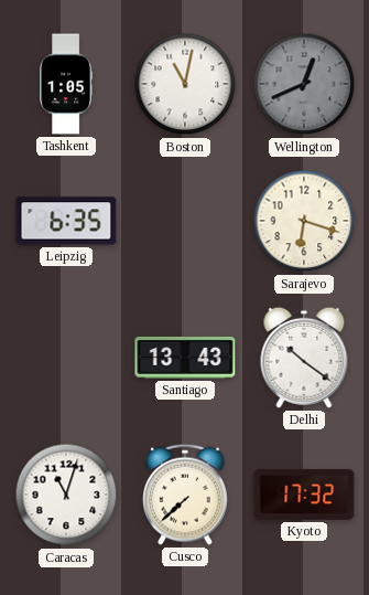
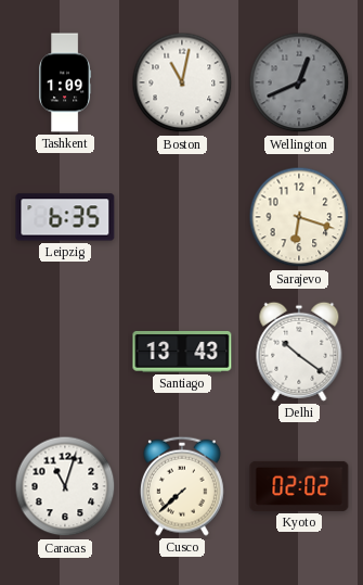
Tashkent: 1:05 -> 1:09
Kyoto: 17:32 -> 02:02
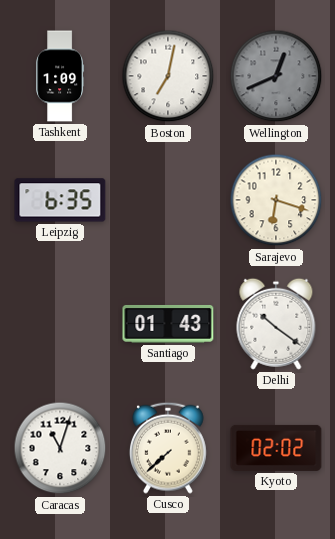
Boston: 11:02 -> 7:02
Santiago: 13:43 -> 01:43
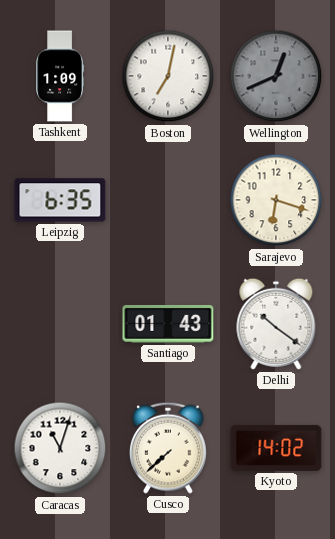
Kyoto: 02:02 -> 14:02
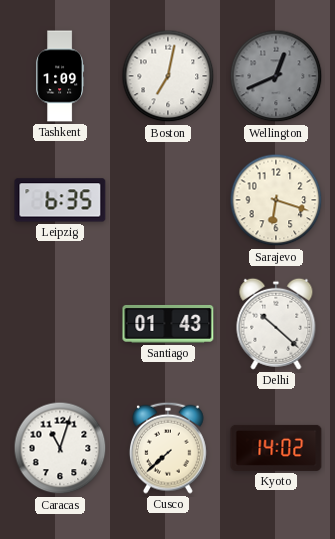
Delhi: 10:21 -> 10:22
